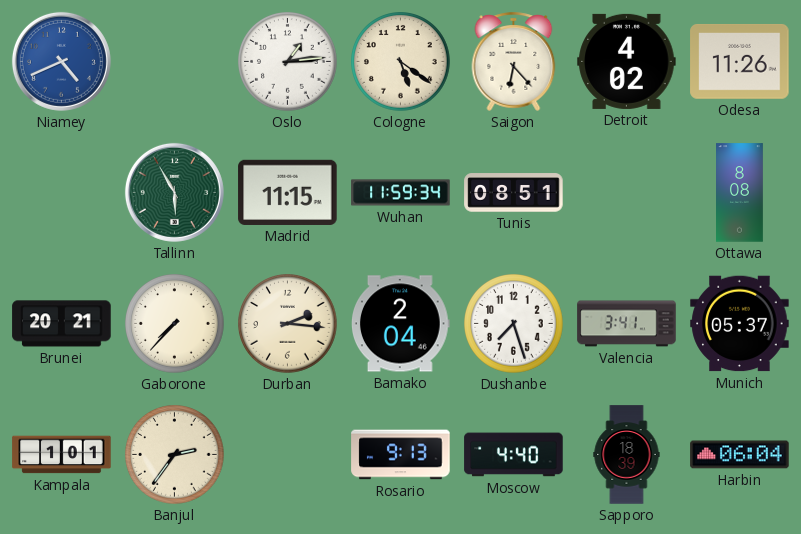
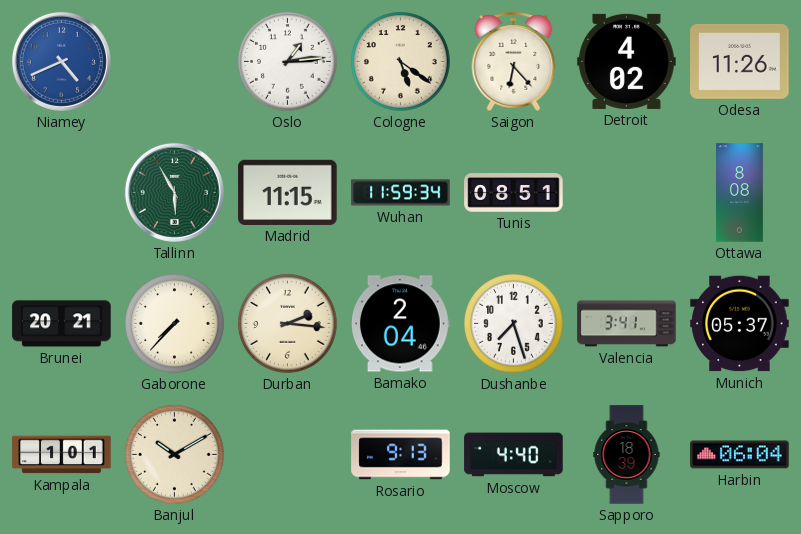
Banjul: 2:36 -> 10:10
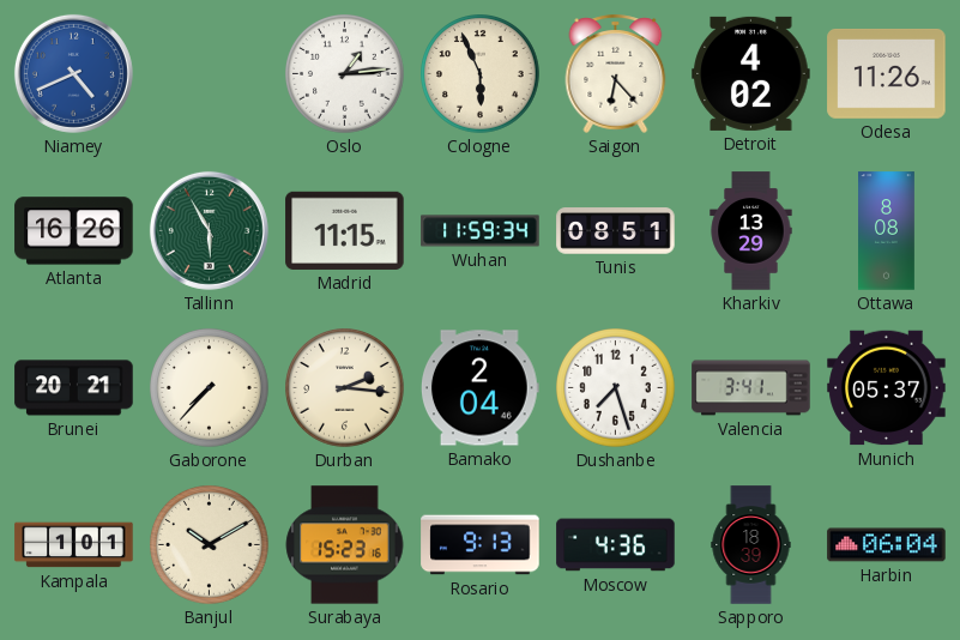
Cologne: 5:21 -> 5:56
Atlanta: none -> 16:26
Kharkiv: none -> 13:29
Surabaya: none -> 15:23
Moscow: 4:40 -> 4:36
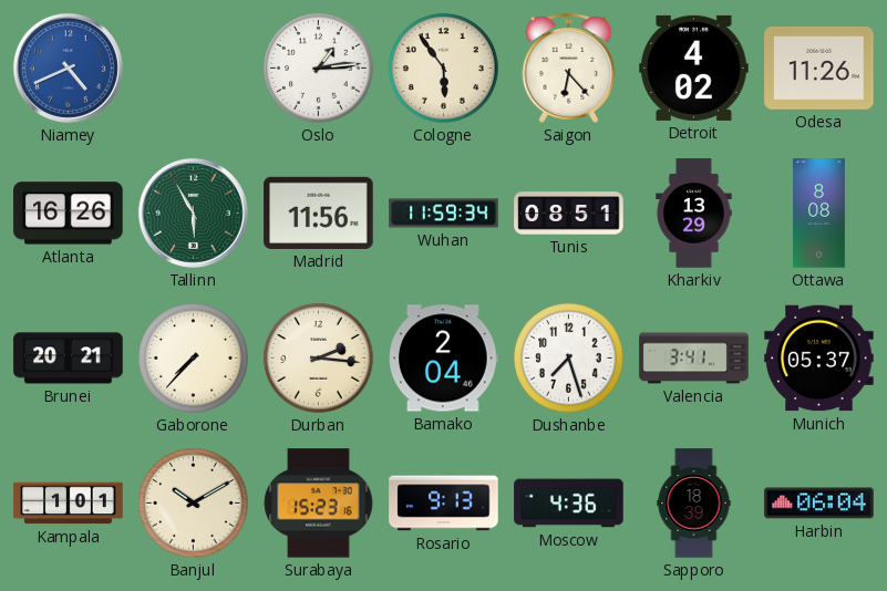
Cologne: 5:56 -> 5:54
Madrid: 11:15 -> 11:56
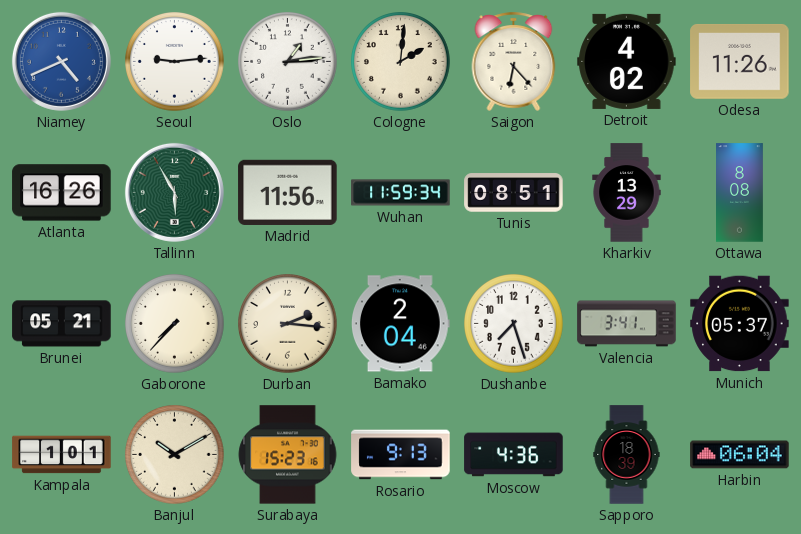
Seoul: none -> 9:14
Cologne: 5:54 -> 2:01
Brunei: 20:21 -> 05:21
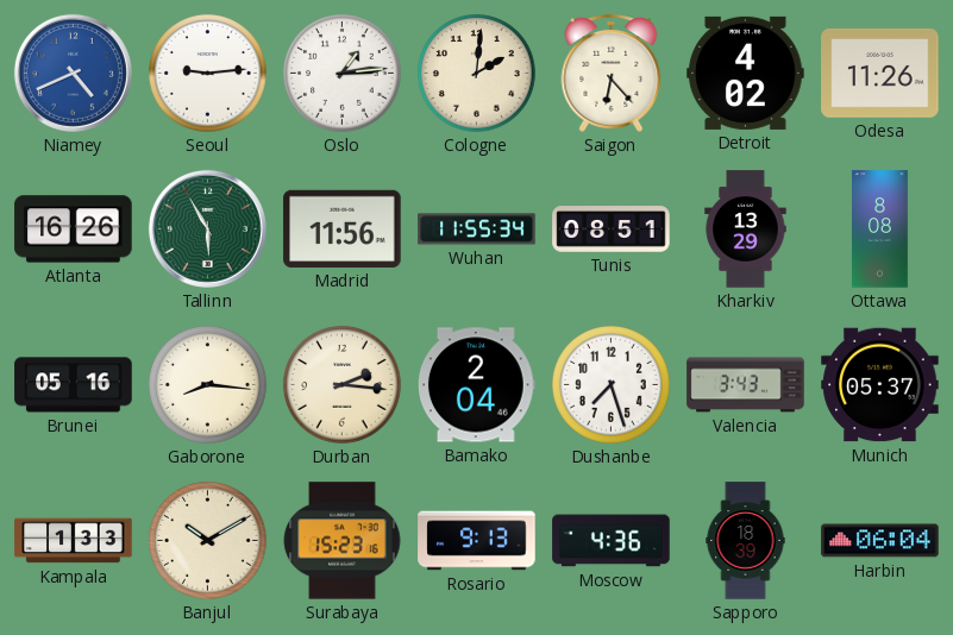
Wuhan: 11:59 -> 11:55
Brunei: 05:21 -> 05:16
Gaborone: 7:37 -> 8:16
Valencia: 3:41 -> 3:43
Kampala: 1:01 -> 1:33
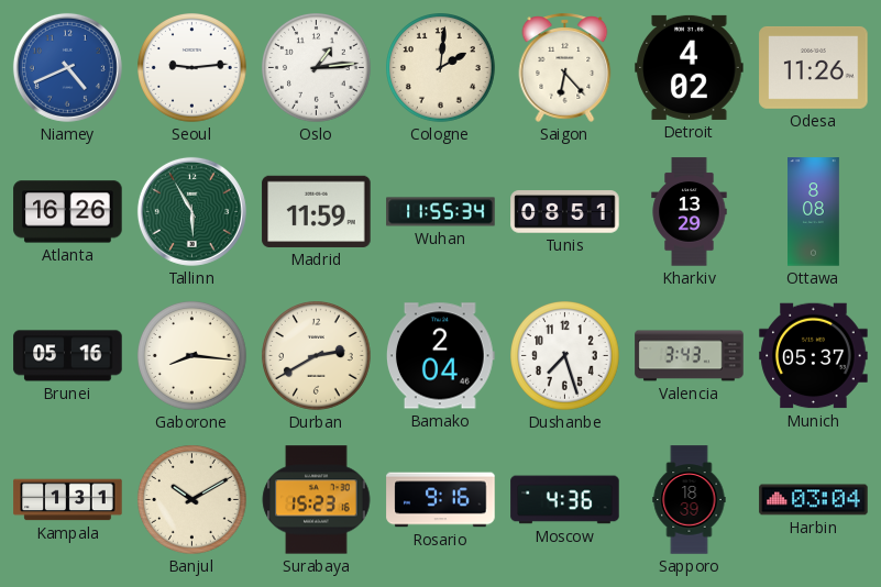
Madrid: 11:56 -> 11:59
Durban: 2:16 -> 2:40
Kampala: 1:33 -> 1:31
Rosario: 9:13 -> 9:16
Harbin: 06:04 -> 03:04
